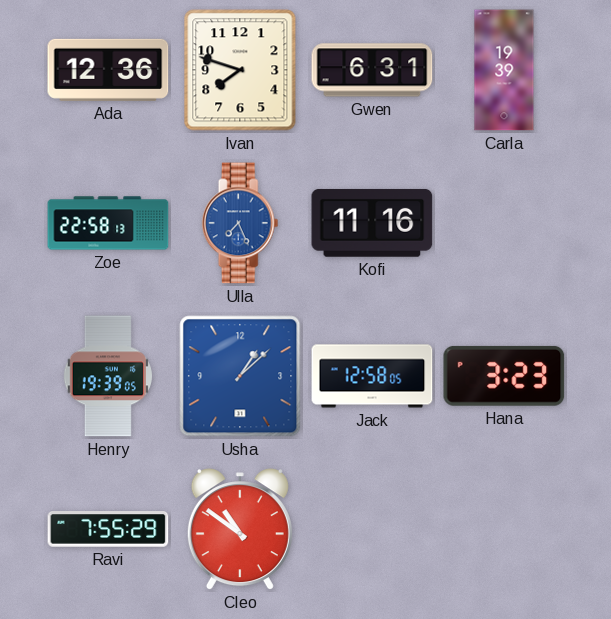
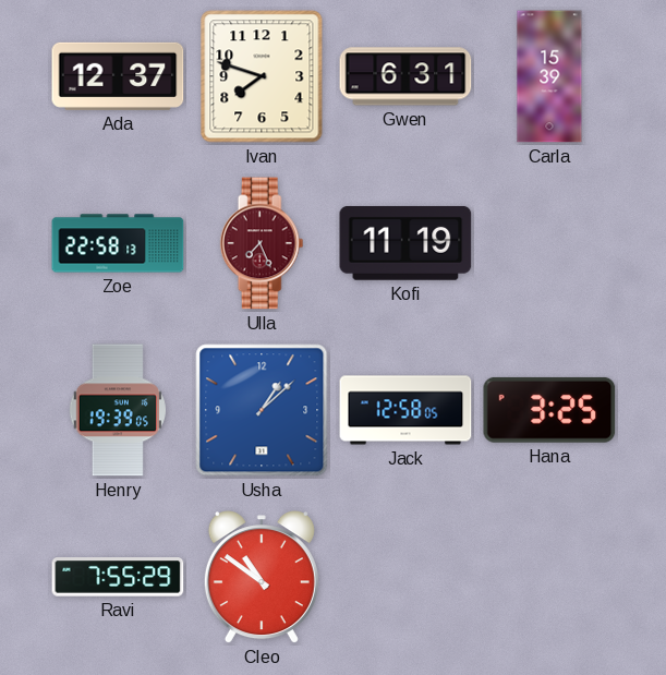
Ada: 12:36 -> 12:37
Carla: 19:39 -> 15:39
Ulla dial: blue -> burgundy
Kofi: 11:16 -> 11:19
Hana: 3:23 -> 3:25
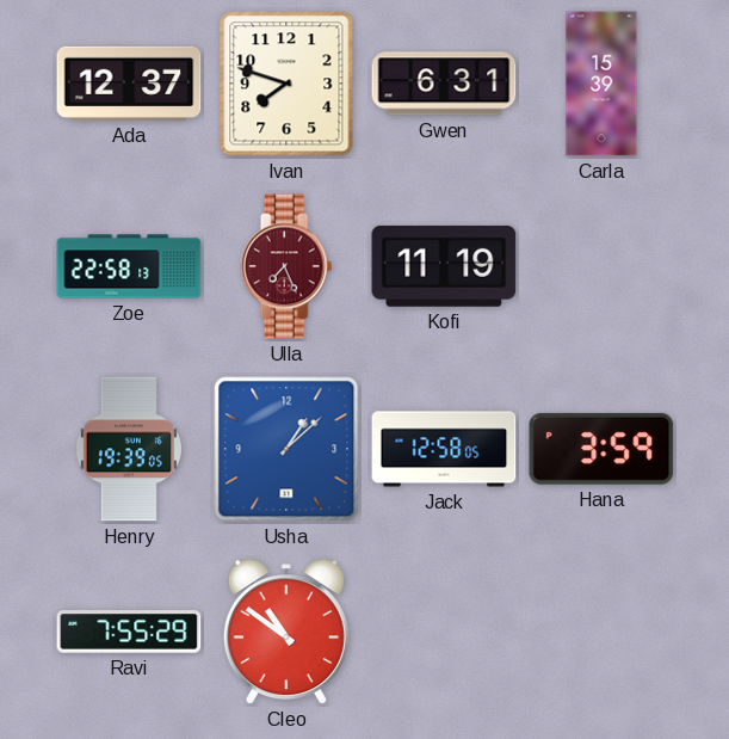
Hana: 3:25 -> 3:59
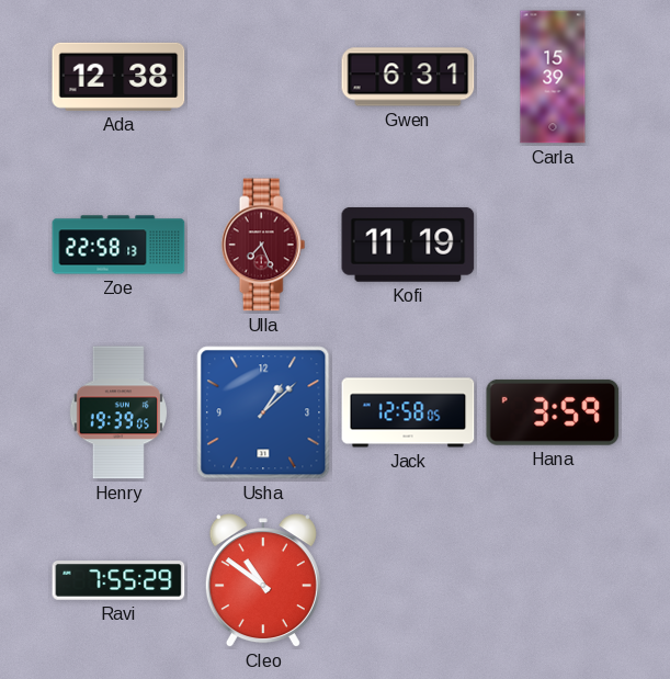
Ada: 12:37 -> 12:38
Ivan: 7:48 -> none
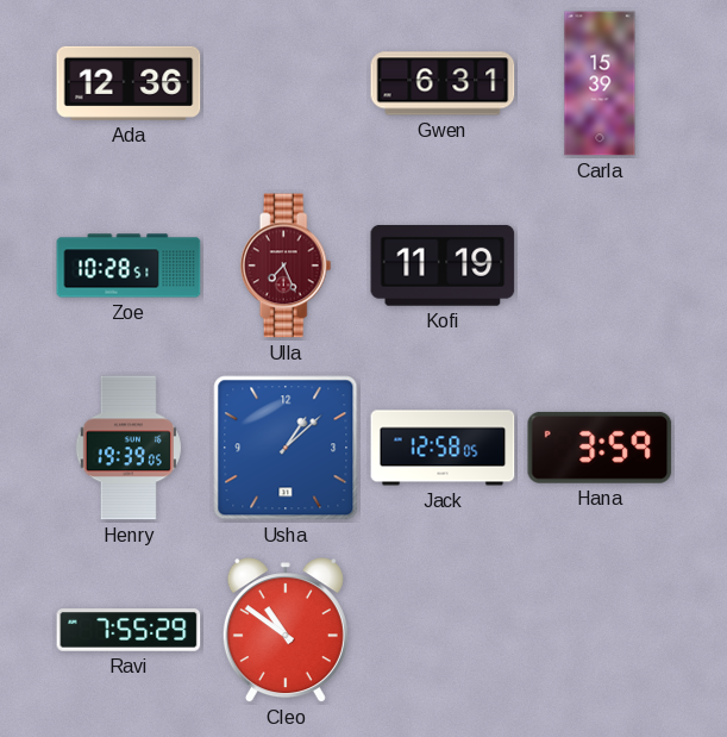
Ada: 12:38 -> 12:36
Zoe: 22:58 -> 10:28
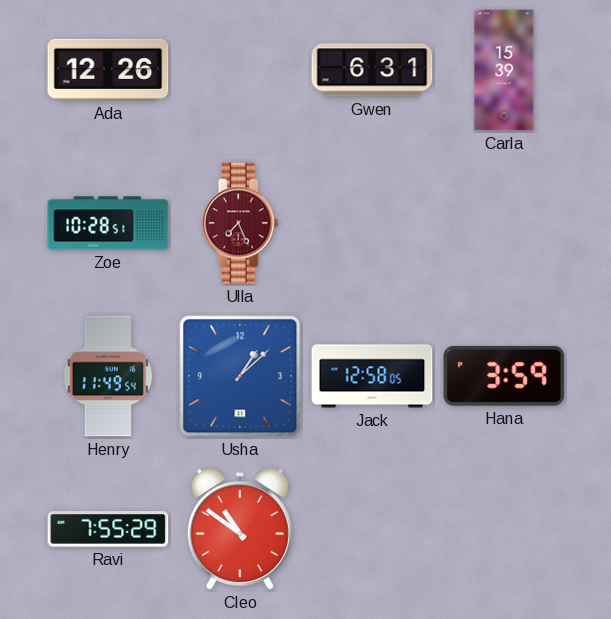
Ada: 12:36 -> 12:26
Kofi: 11:19 -> none
Henry: 19:39 -> 11:49
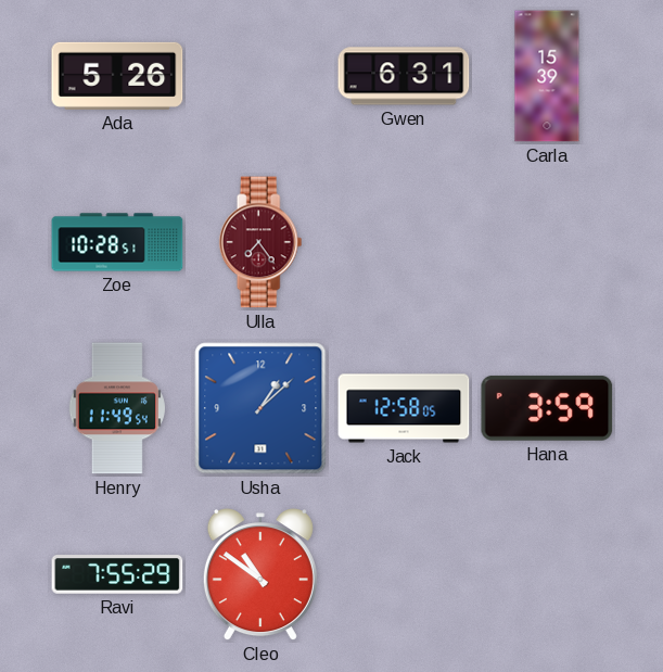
Ada: 12:26 -> 5:26
Ulla: 7:26 -> 7:24
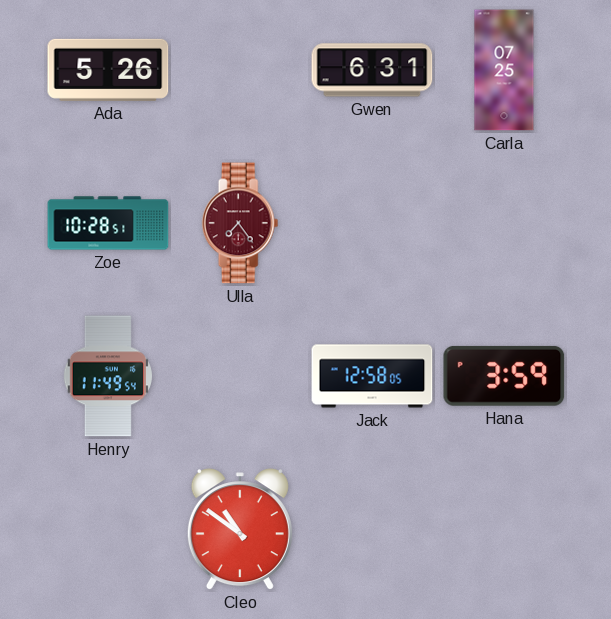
Carla: 15:39 -> 07:25
Usha: 1:08 -> none
Ravi: 7:55 -> none
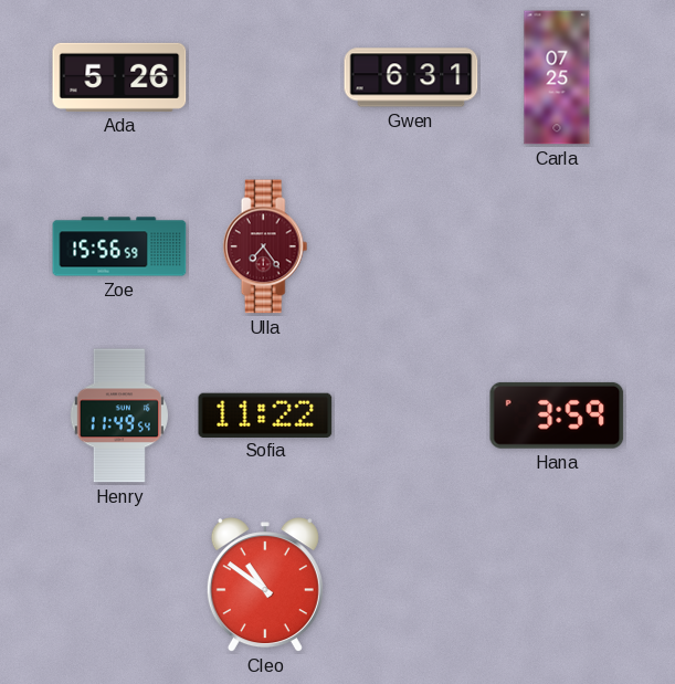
Zoe: 10:28 -> 15:56
Sofia: none -> 11:22
Jack: 12:58 -> none
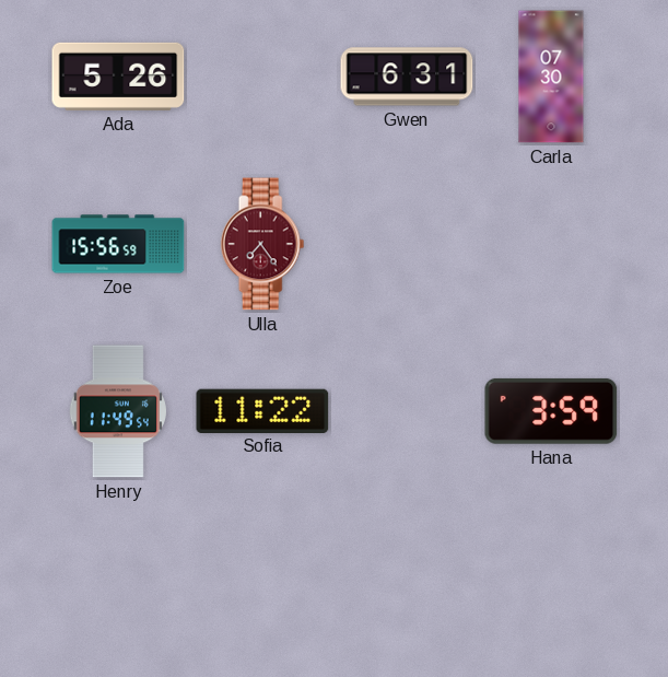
Carla: 07:25 -> 07:30
Cleo: 10:51 -> none
